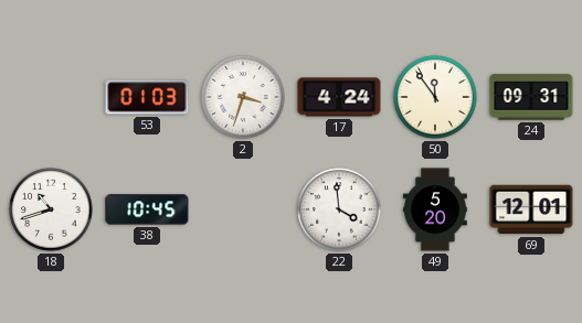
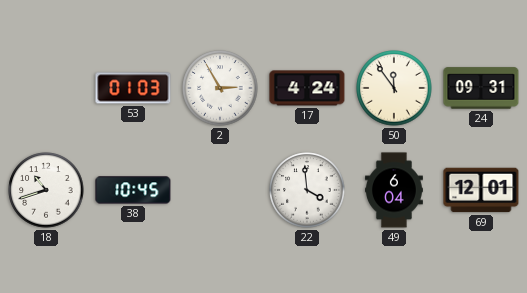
2: 3:33 -> 2:55
49: 5:20 -> 6:04
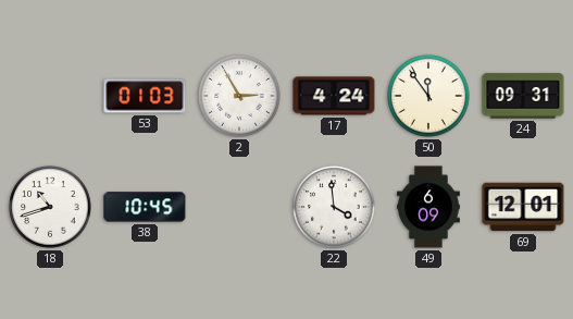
49: 6:04 -> 6:09
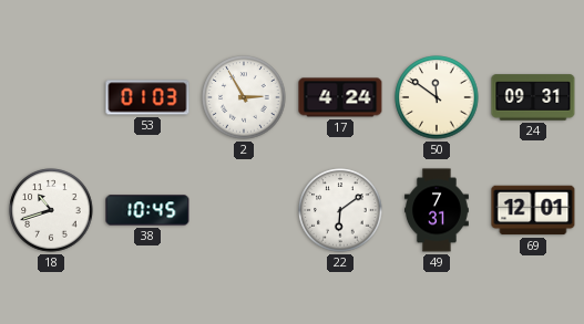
50: 11:54 -> 11:51
22: 3:59 -> 6:09
49: 6:09 -> 7:31
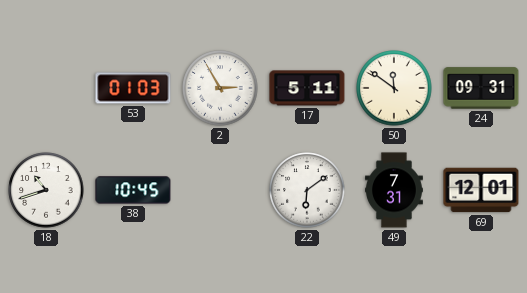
17: 4:24 -> 5:11
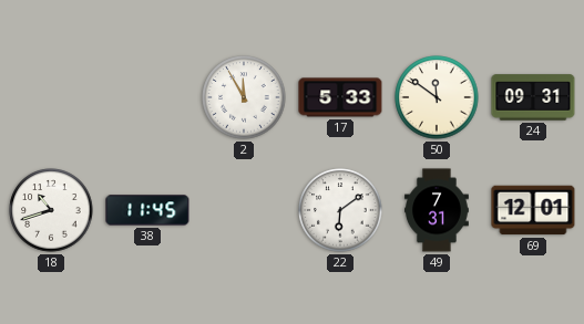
53: 01:03 -> none
2: 2:55 -> 11:55
17: 5:11 -> 5:33
38: 10:45 -> 11:45
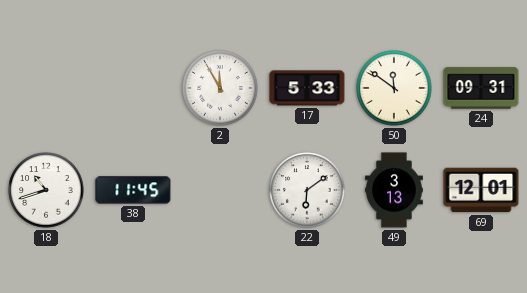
49: 7:31 -> 3:13
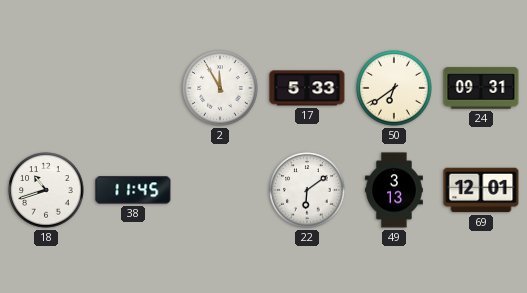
50: 11:51 -> 6:39
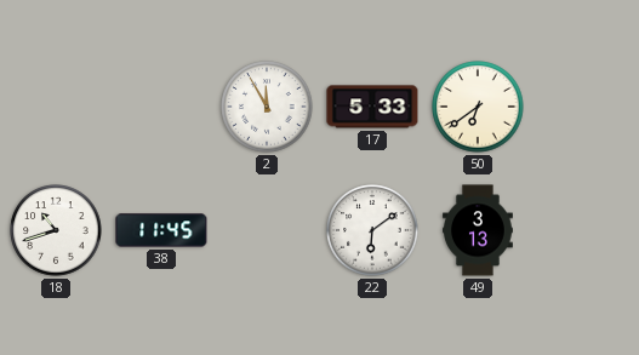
24: 09:31 -> none
69: 12:01 -> none
